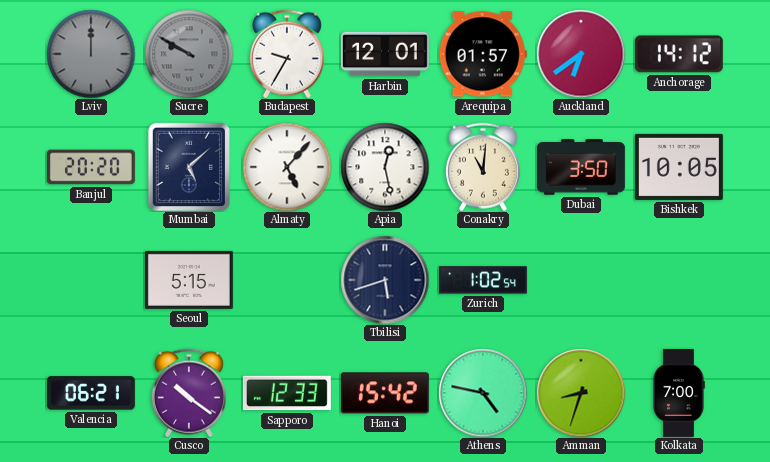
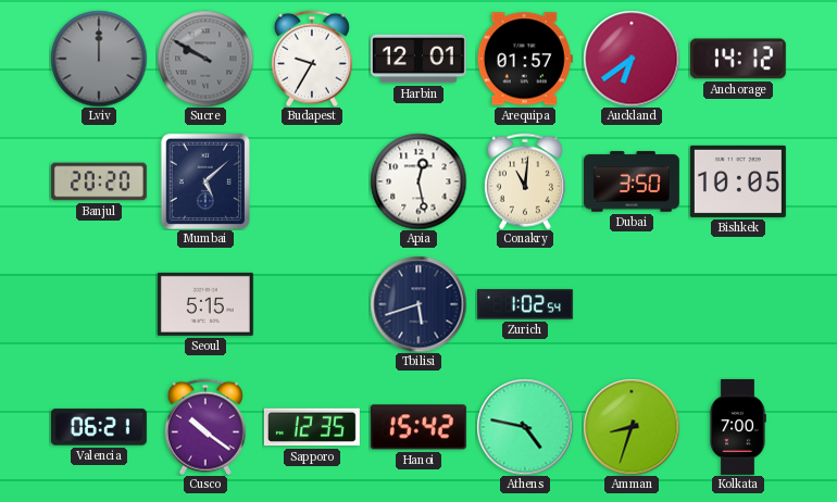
Almaty: 5:07 -> none
Sapporo: 12:33 -> 12:35
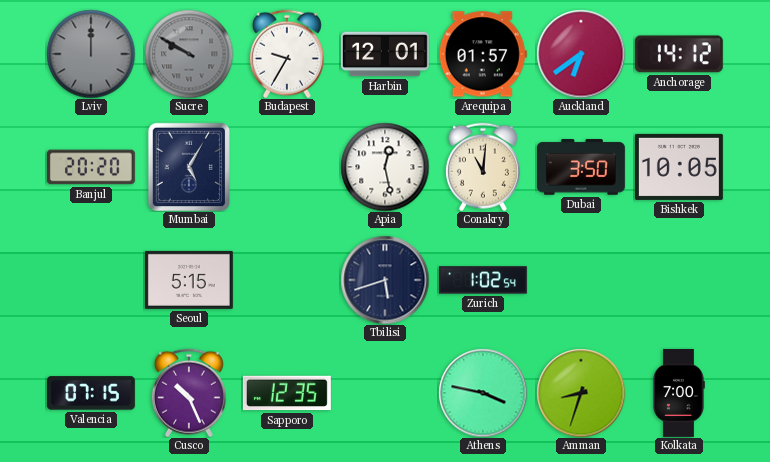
Mumbai: 5:08 -> 5:05
Valencia: 06:21 -> 07:15
Cusco: 10:21 -> 10:26
Hanoi: 15:42 -> none
Athens: 4:47 -> 3:47
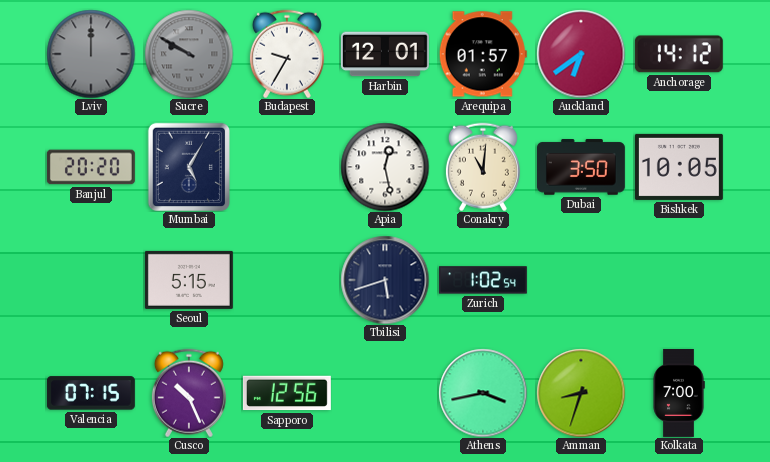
Sapporo: 12:35 -> 12:56
Athens: 3:47 -> 3:43
